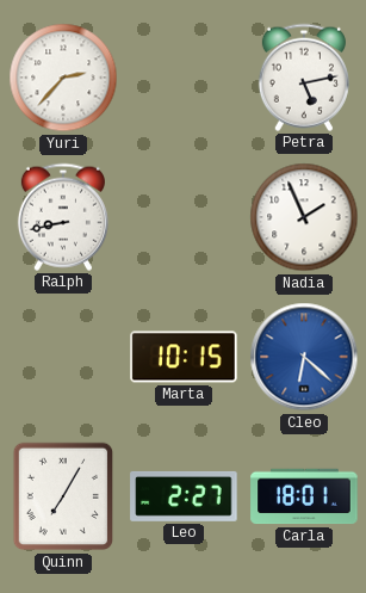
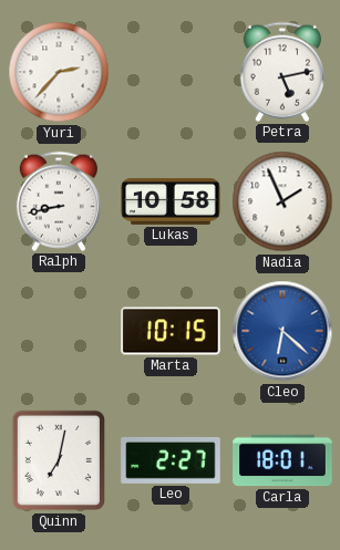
Lukas: none -> 10:58
Quinn: 7:05 -> 7:02
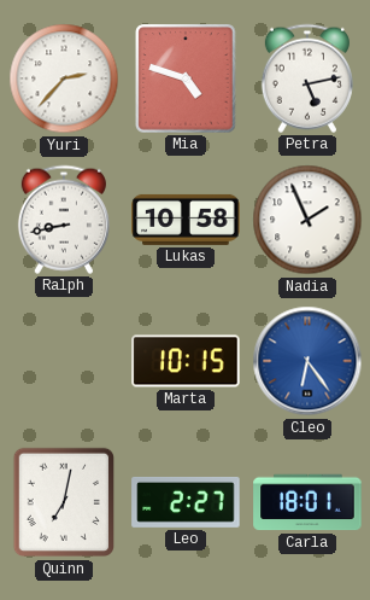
Mia: none -> 4:48
Cleo: 6:22 -> 6:24
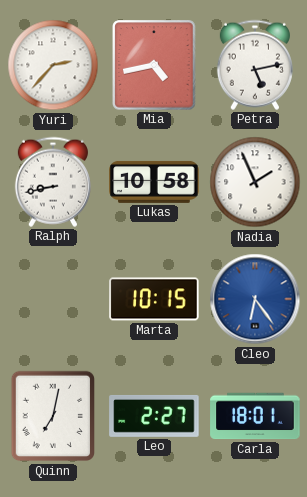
Mia: 4:48 -> 4:43
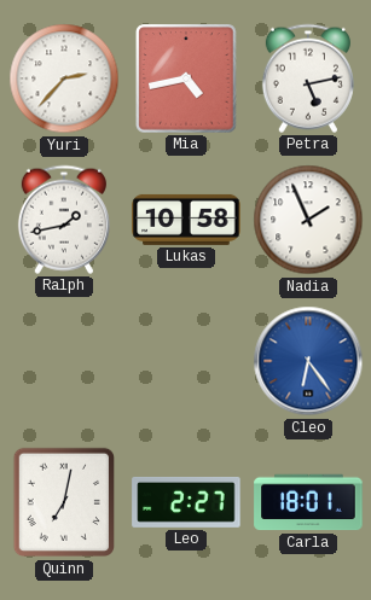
Ralph: 8:43 -> 1:43
Marta: 10:15 -> none
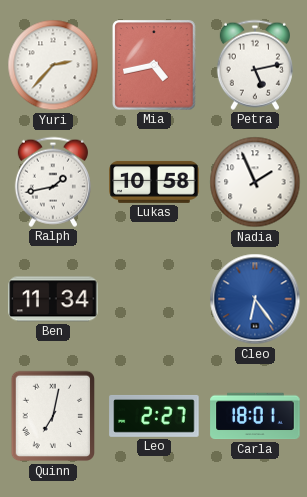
Ben: none -> 11:34
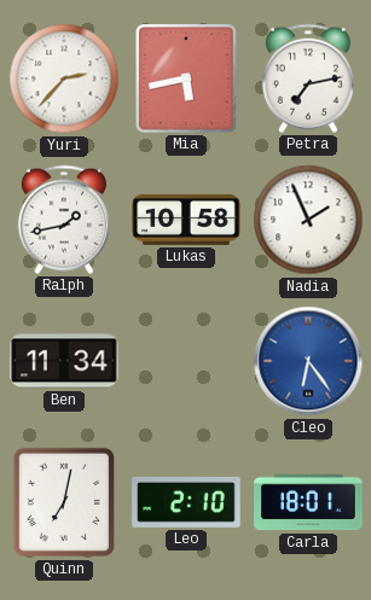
Mia: 4:43 -> 5:43
Petra: 5:13 -> 7:13
Leo: 2:27 -> 2:10
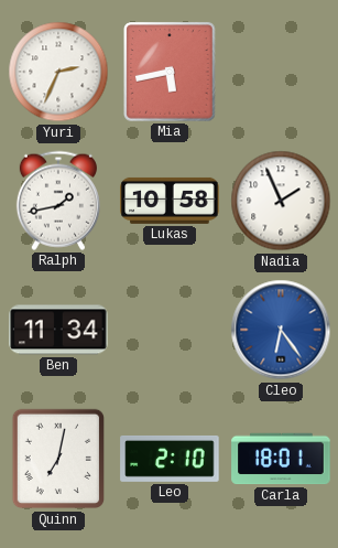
Yuri: 2:37 -> 2:34
Petra: 7:13 -> none
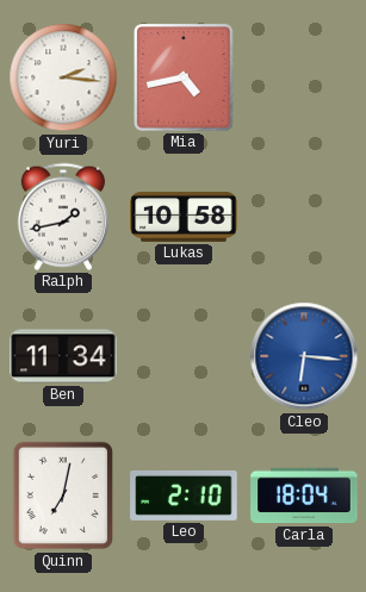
Yuri: 2:34 -> 2:16
Mia: 5:43 -> 4:43
Nadia: 1:56 -> none
Cleo: 6:24 -> 6:16
Carla: 18:01 -> 18:04
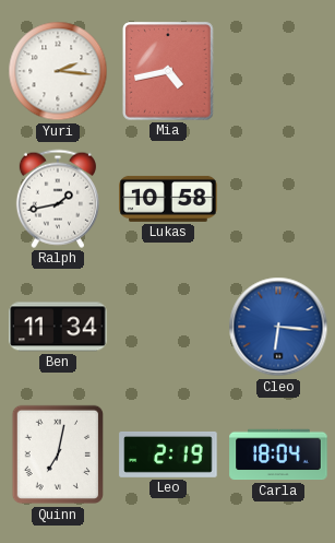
Leo: 2:10 -> 2:19
